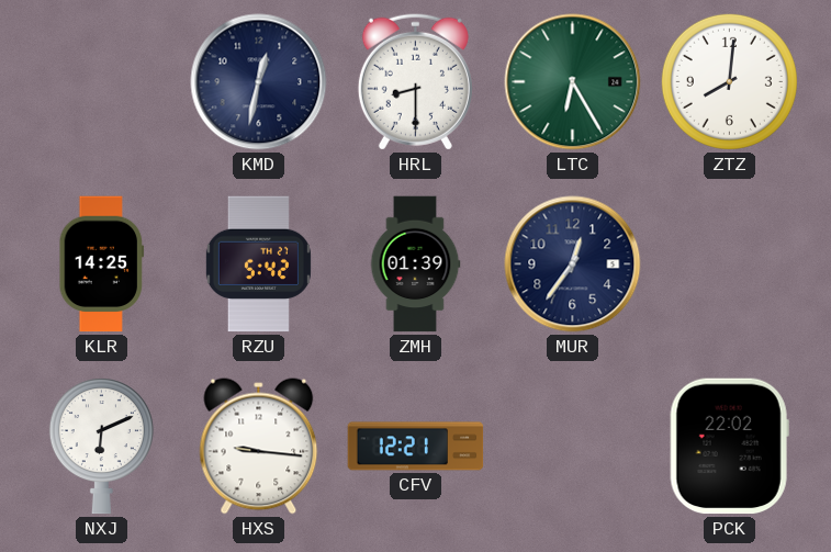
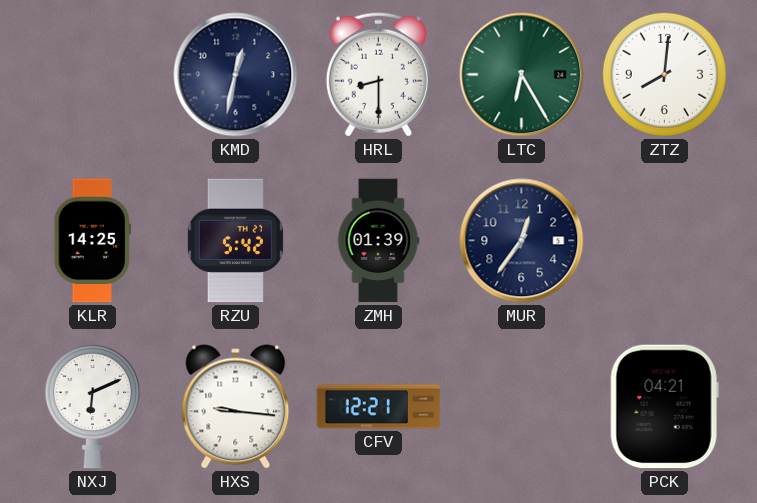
PCK: 22:02 -> 04:21
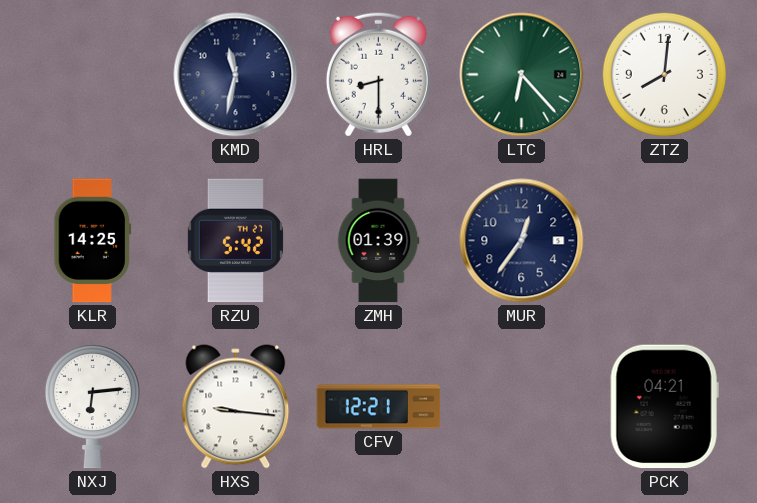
KMD: 12:32 -> 11:32
LTC: 6:25 -> 6:23
NXJ: 6:11 -> 6:14
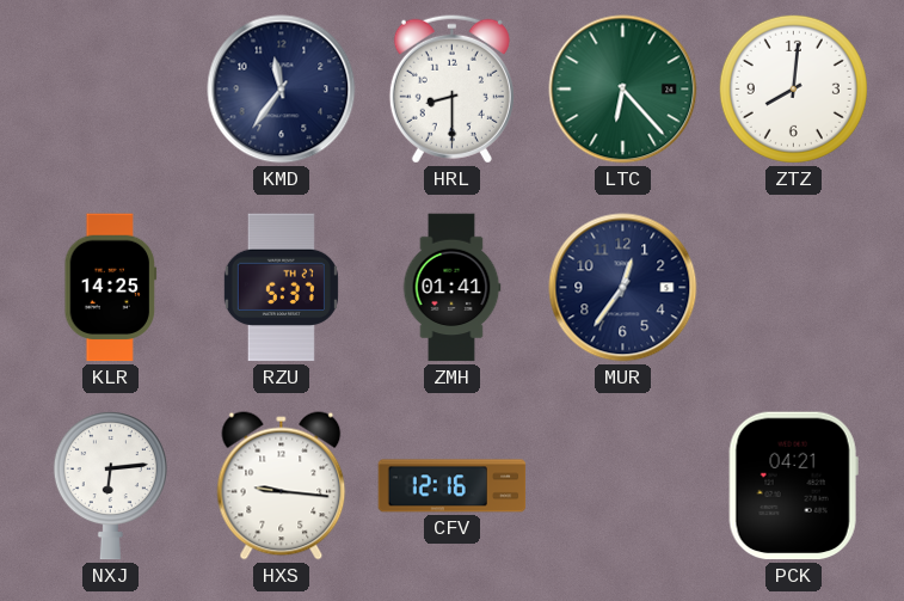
KMD: 11:32 -> 11:36
RZU: 5:42 -> 5:37
ZMH: 01:39 -> 01:41
CFV: 12:21 -> 12:16
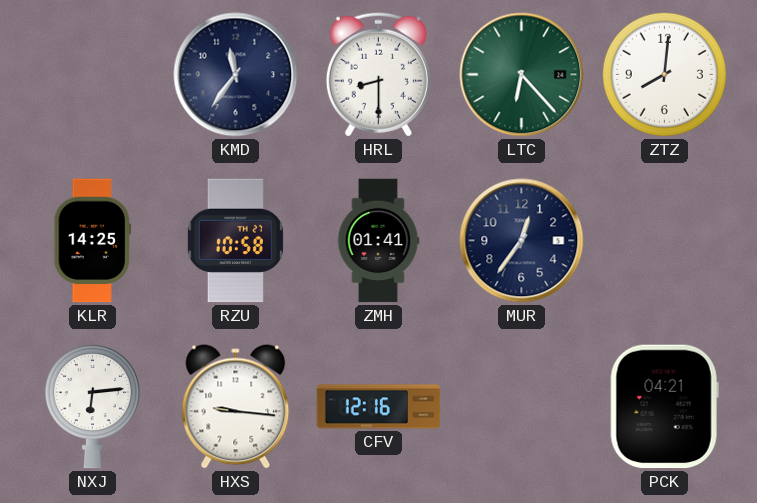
RZU: 5:37 -> 10:58
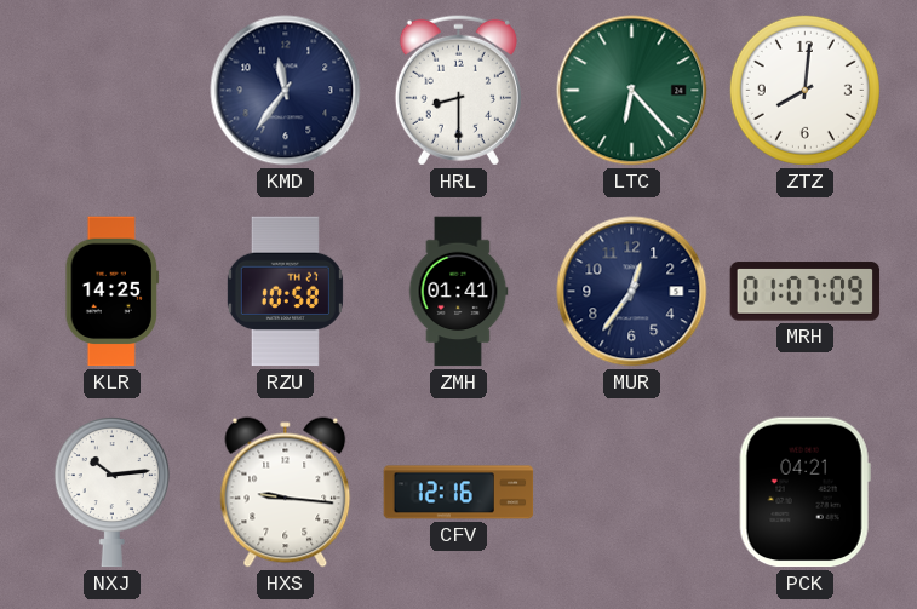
MRH: none -> 01:07
NXJ: 6:14 -> 10:14
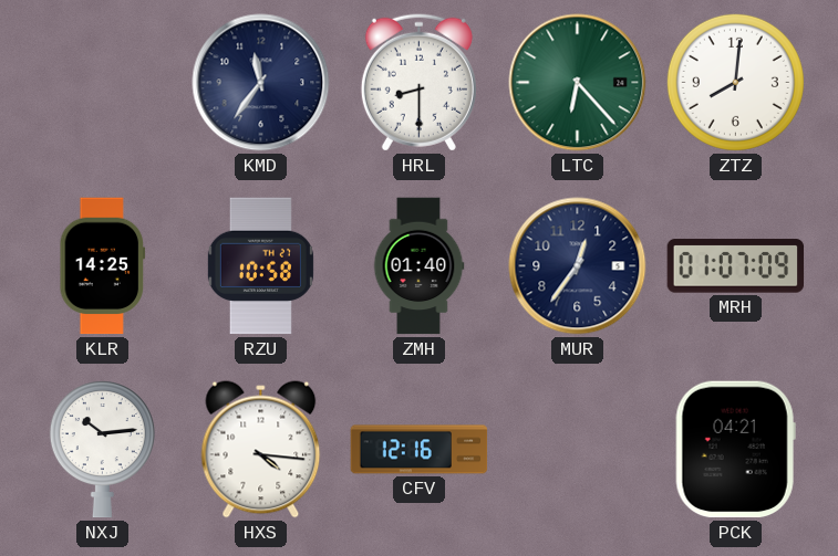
ZMH: 01:41 -> 01:40
HXS: 9:16 -> 4:16
